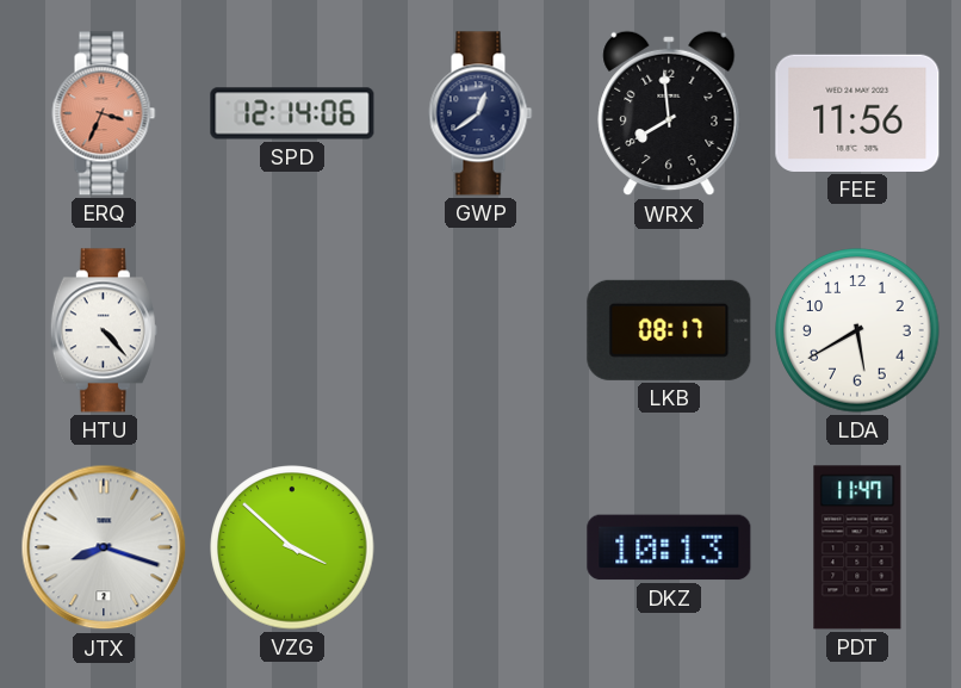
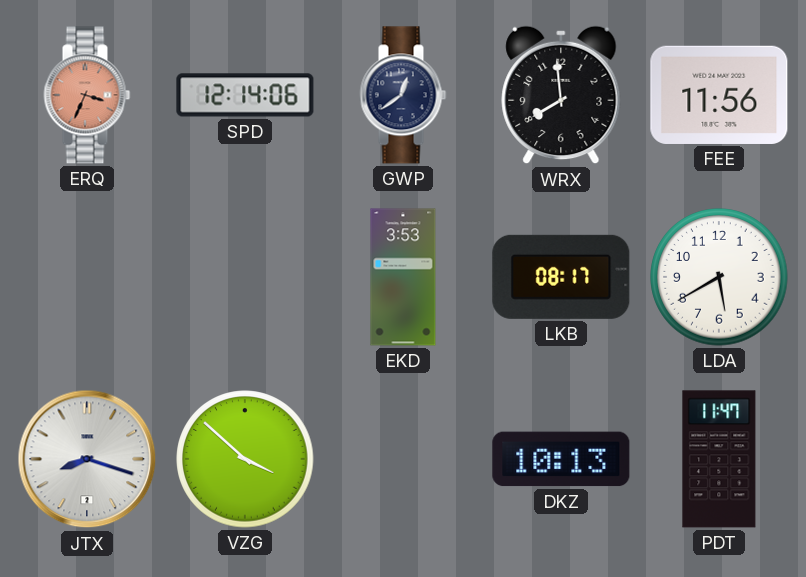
HTU: 4:23 -> none
EKD: none -> 3:53
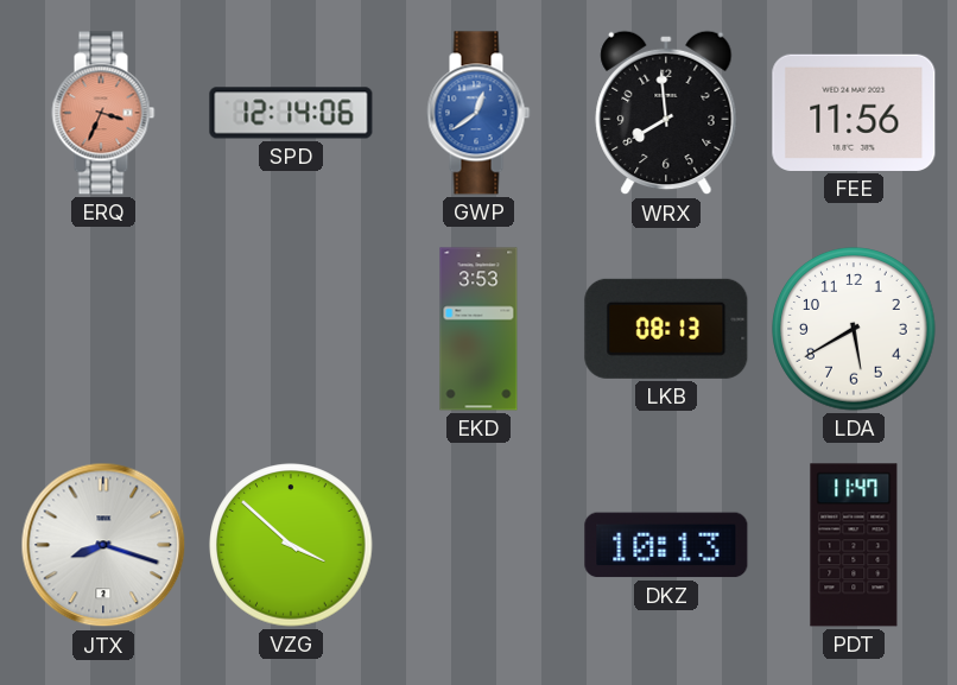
GWP dial: navy -> blue
LKB: 08:17 -> 08:13
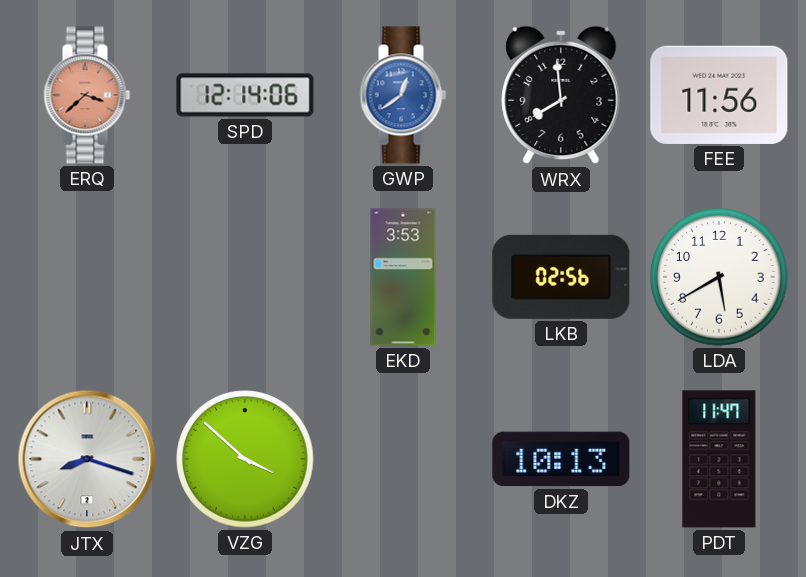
ERQ: 3:34 -> 3:38
LKB: 08:13 -> 02:56
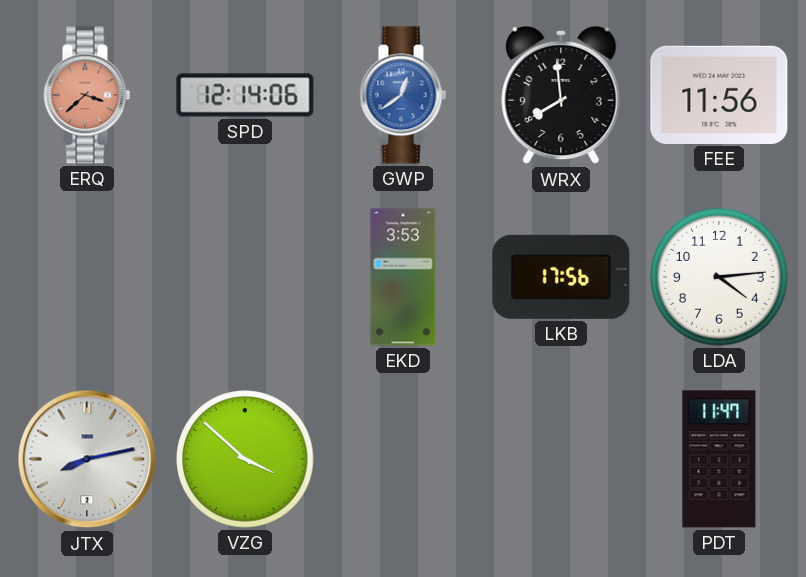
LKB: 02:56 -> 17:56
LDA: 5:40 -> 4:14
JTX: 8:18 -> 8:13
DKZ: 10:13 -> none
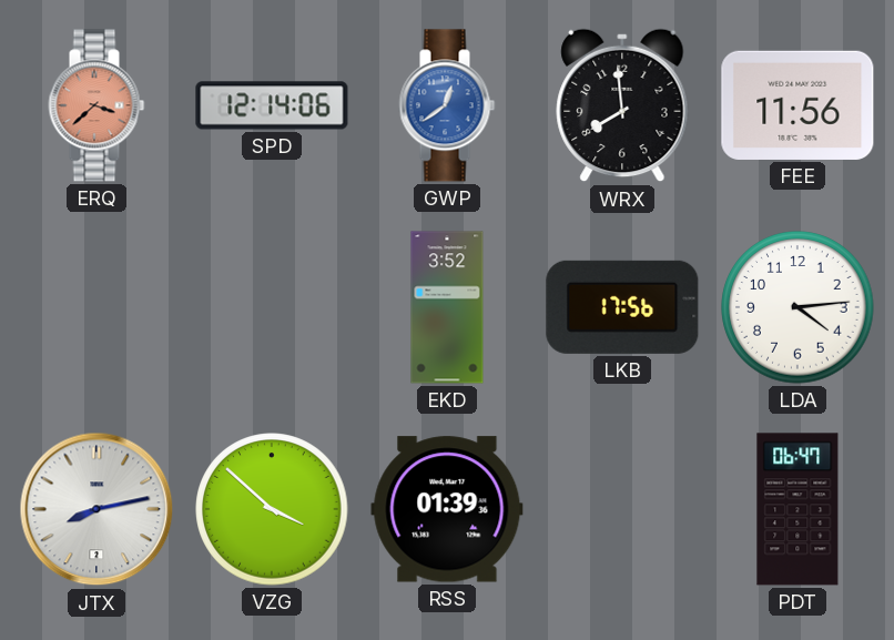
EKD: 3:53 -> 3:52
RSS: none -> 01:39
PDT: 11:47 -> 06:47
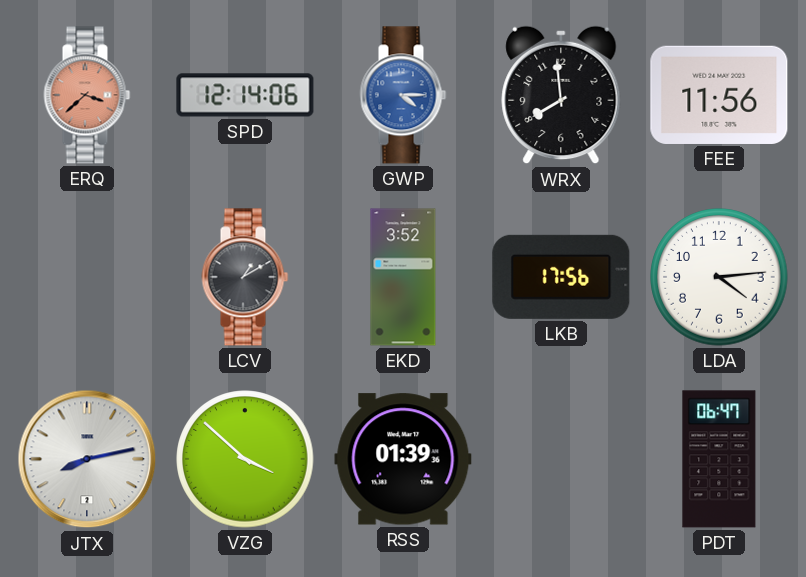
GWP: 12:39 -> 4:15
LCV: none -> 1:10
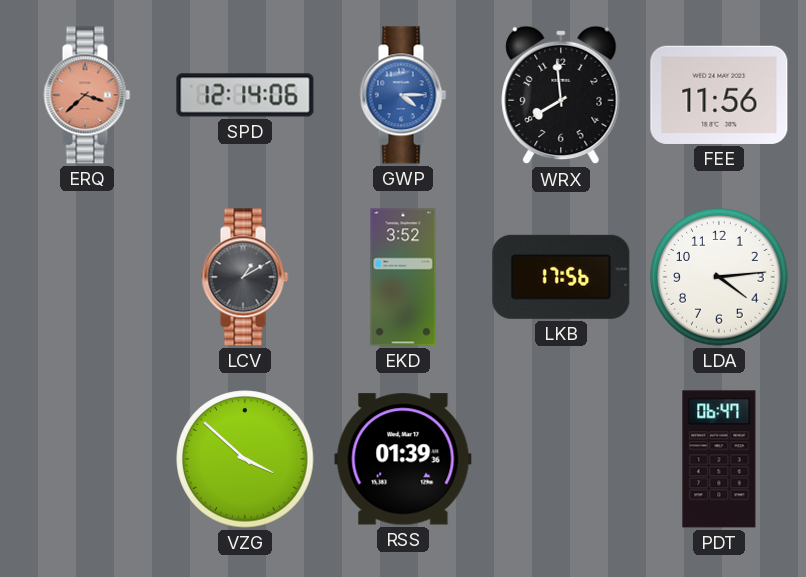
JTX: 8:13 -> none
